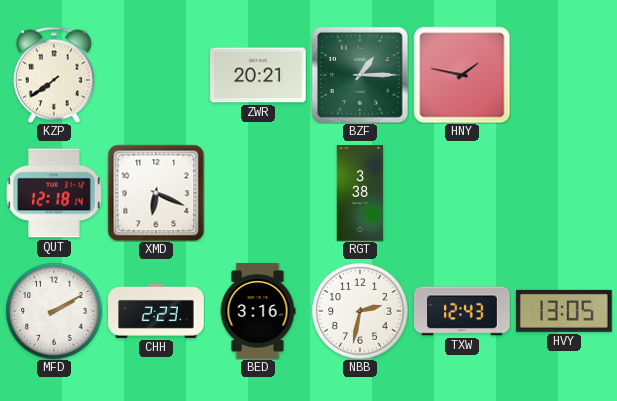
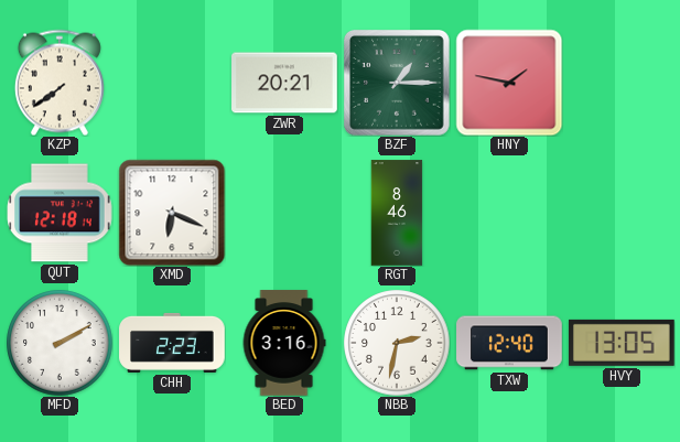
RGT: 3:38 -> 8:46
TXW: 12:43 -> 12:40
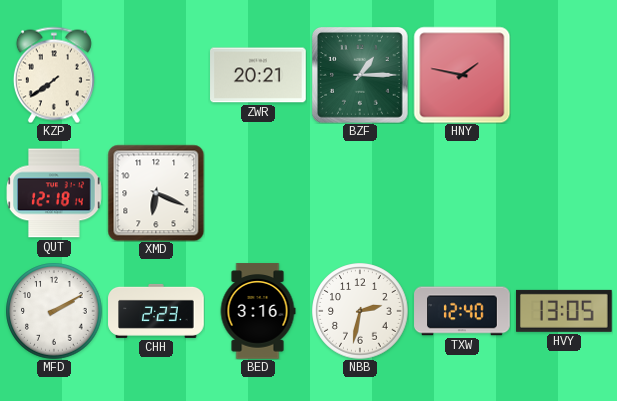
RGT: 8:46 -> none
